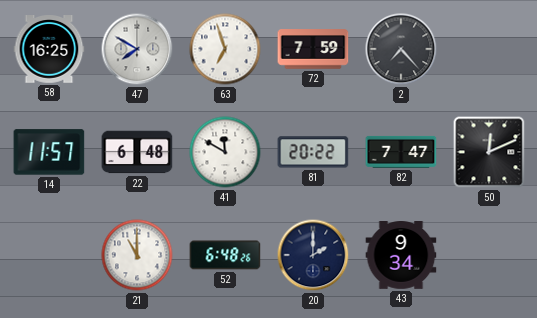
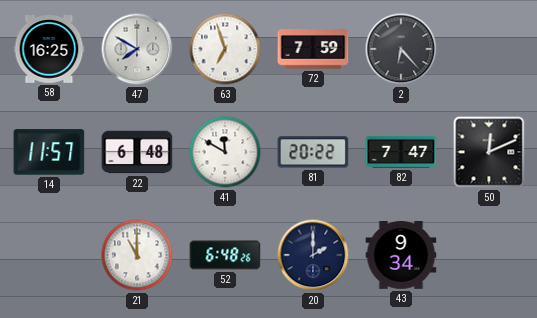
2: 7:23 -> 6:23
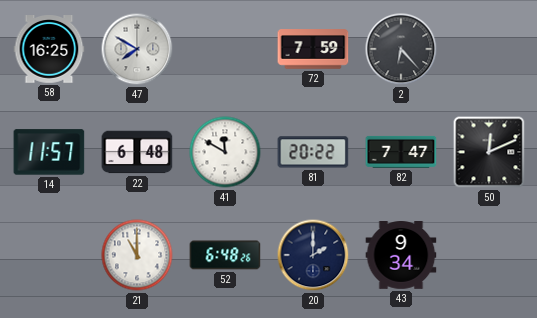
63: 6:57 -> none
